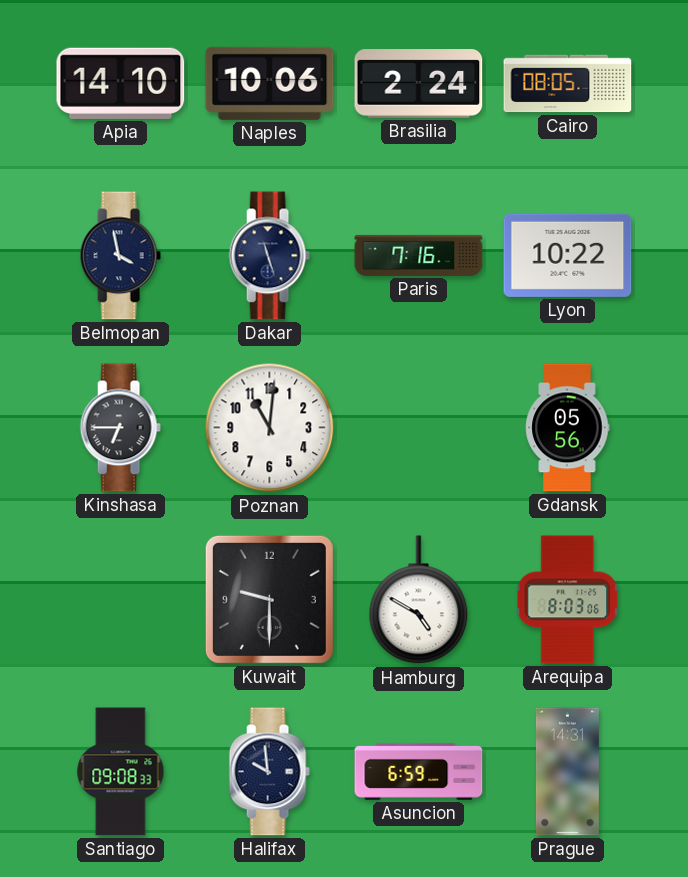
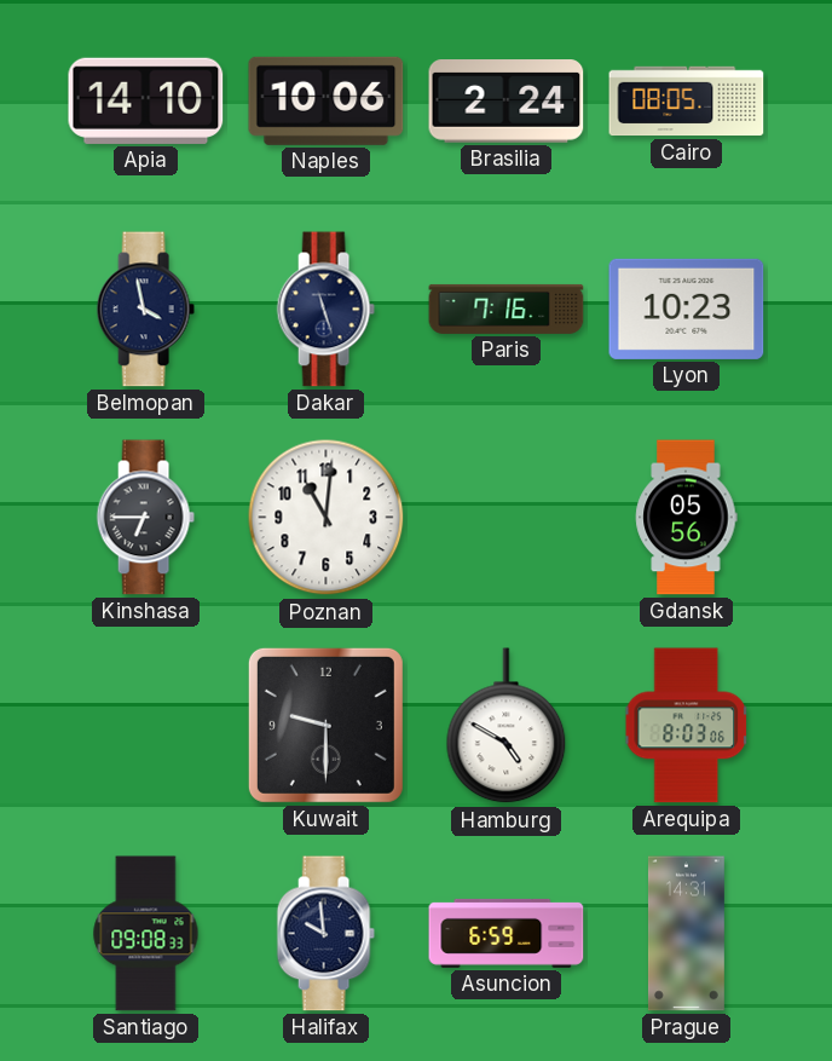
Lyon: 10:22 -> 10:23
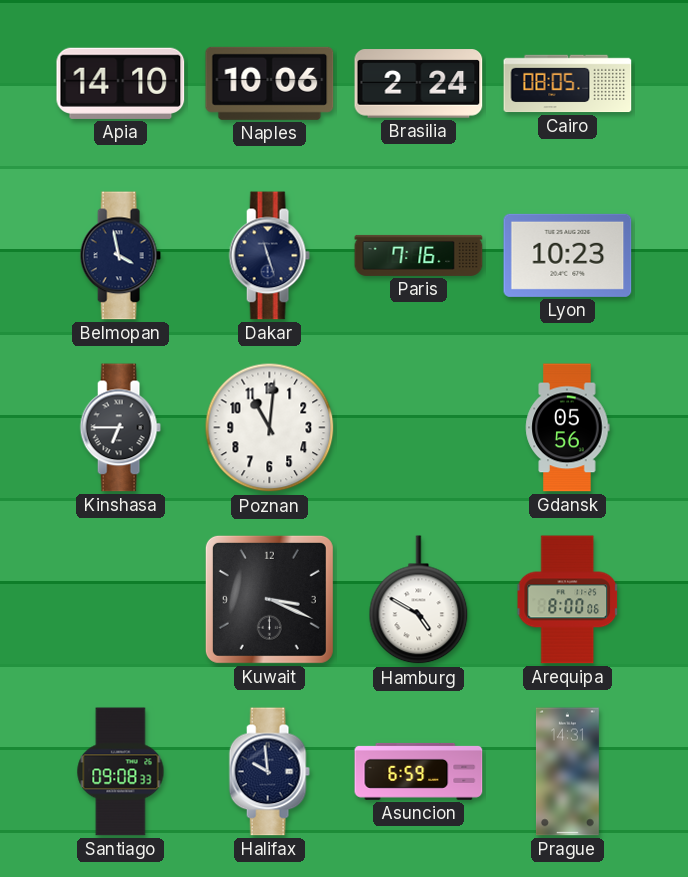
Kuwait: 9:30 -> 3:19
Arequipa: 8:03 -> 8:00
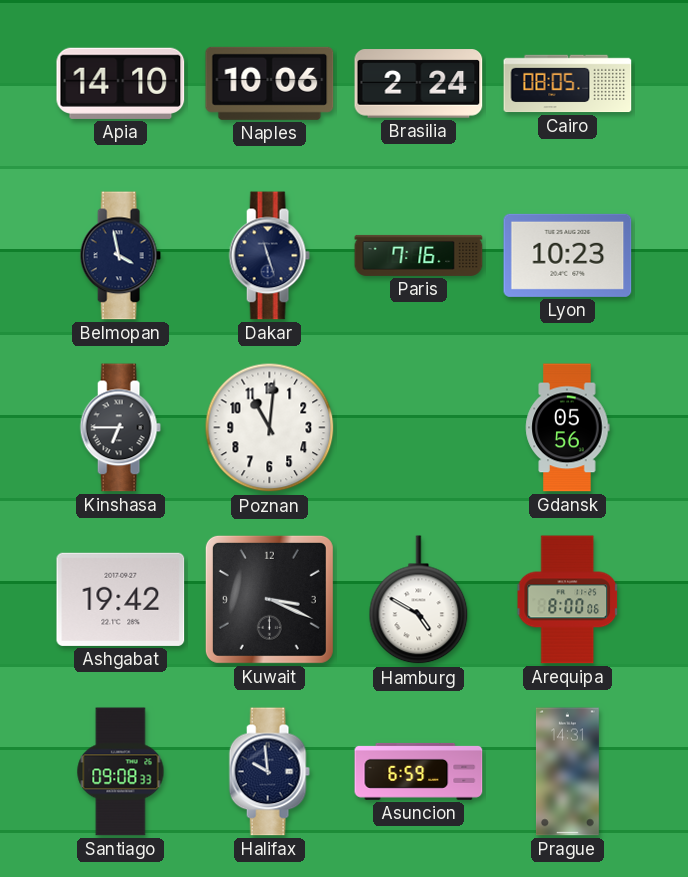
Ashgabat: none -> 19:42
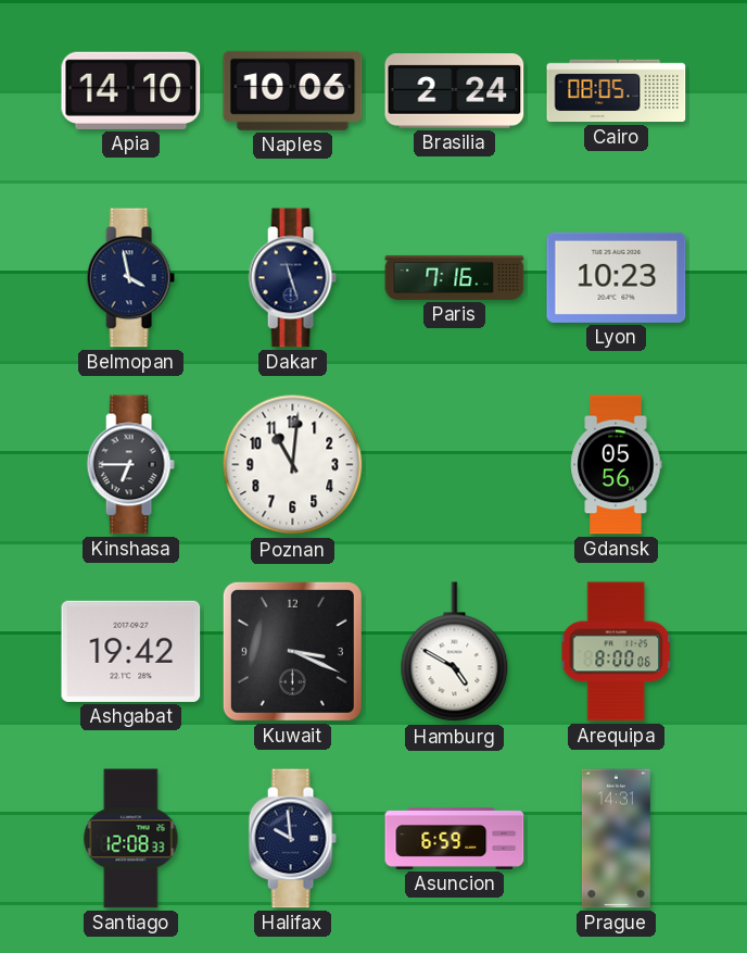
Santiago: 09:08 -> 12:08
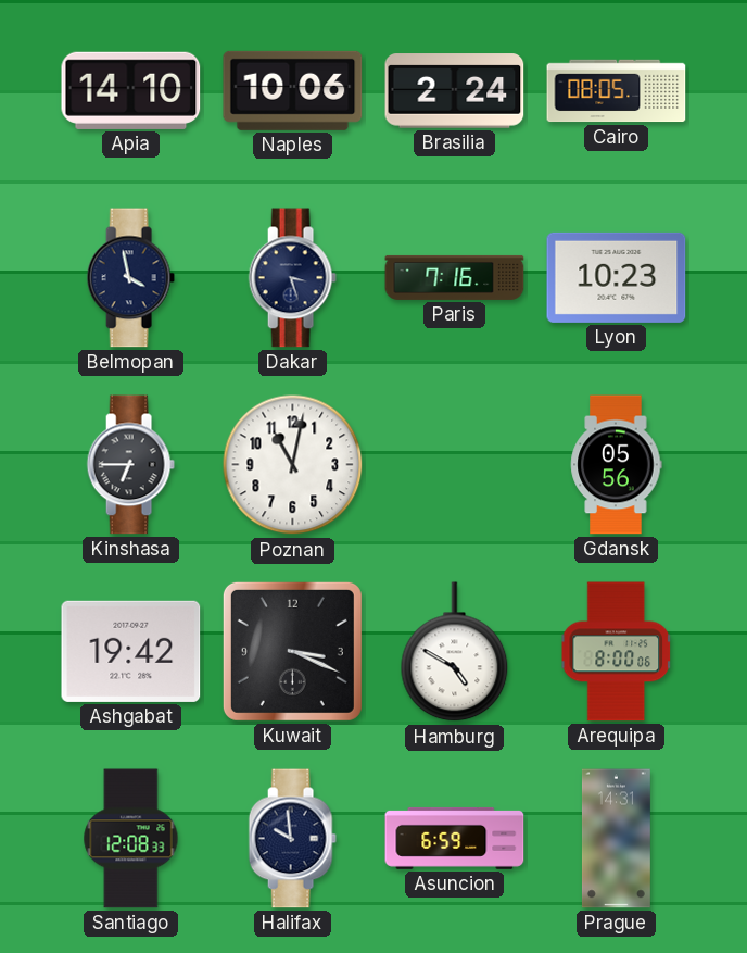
Dakar: 11:27 -> 3:27
Poznan: 11:01 -> 11:02
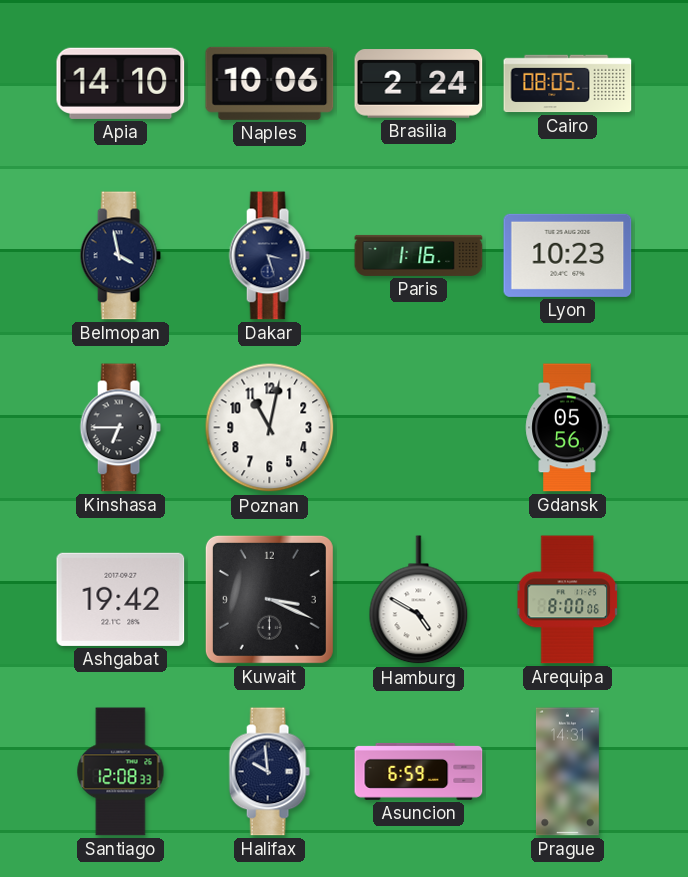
Paris: 7:16 -> 1:16
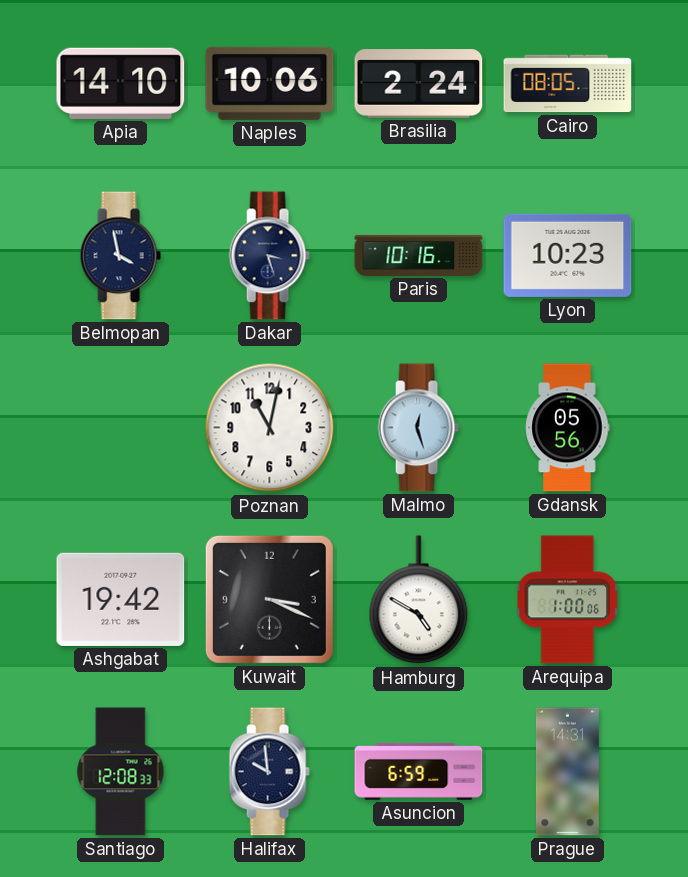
Paris: 1:16 -> 10:16
Kinshasa: 6:45 -> none
Malmo: none -> 12:27
Arequipa: 8:00 -> 1:00
